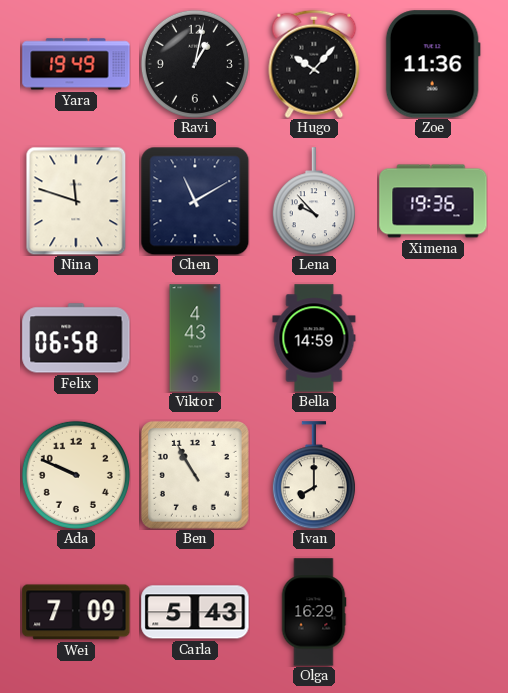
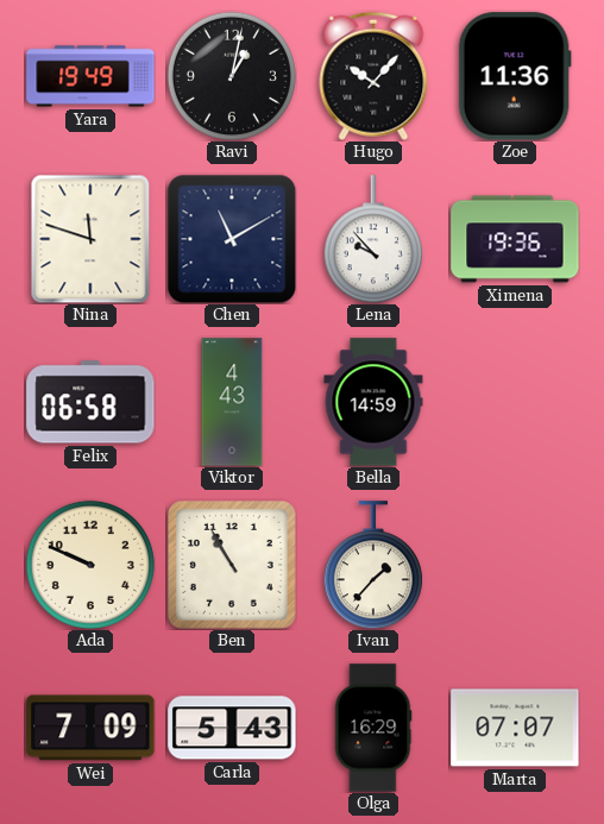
Ivan: 8:00 -> 1:37
Marta: none -> 07:07
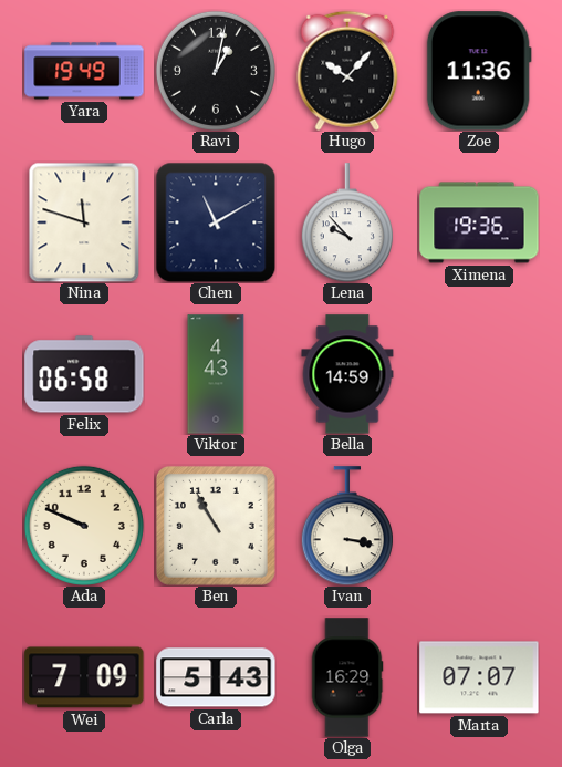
Ivan: 1:37 -> 3:17
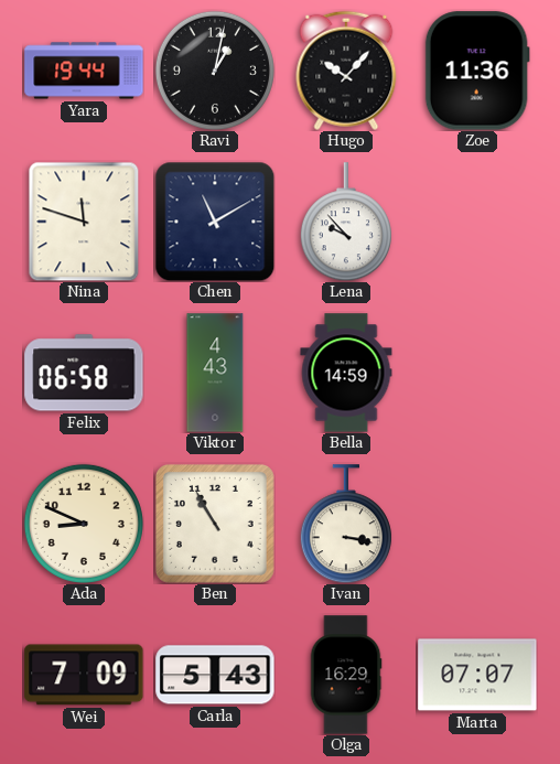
Yara: 19:49 -> 19:44
Ximena: 19:36 -> none
Ada: 9:49 -> 8:49
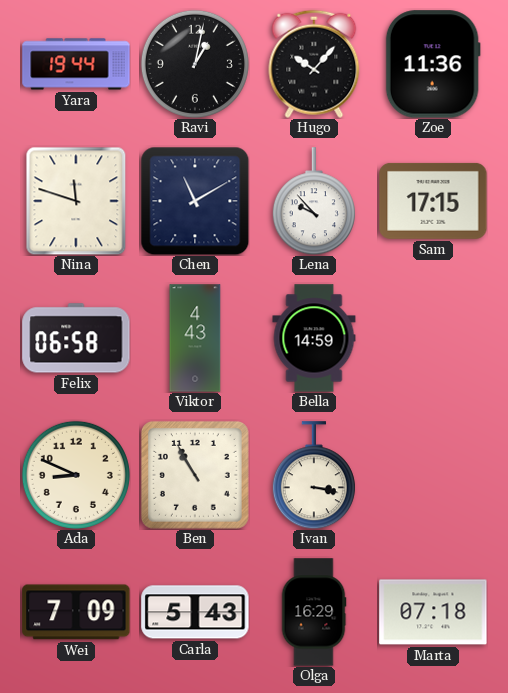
Sam: none -> 17:15
Marta: 07:07 -> 07:18
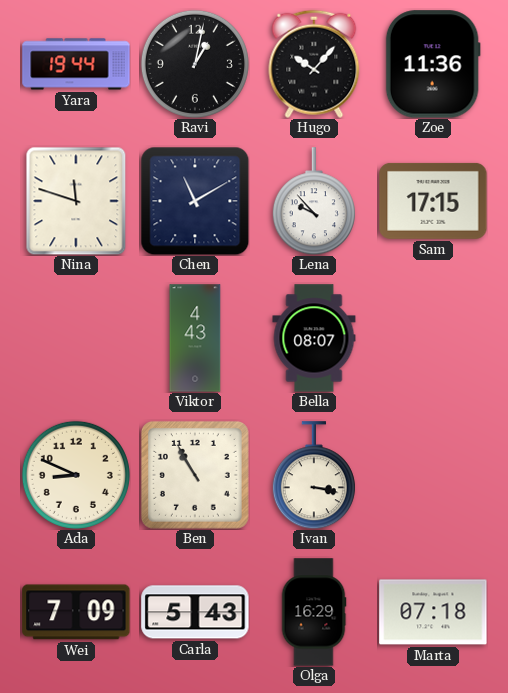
Felix: 06:58 -> none
Bella: 14:59 -> 08:07
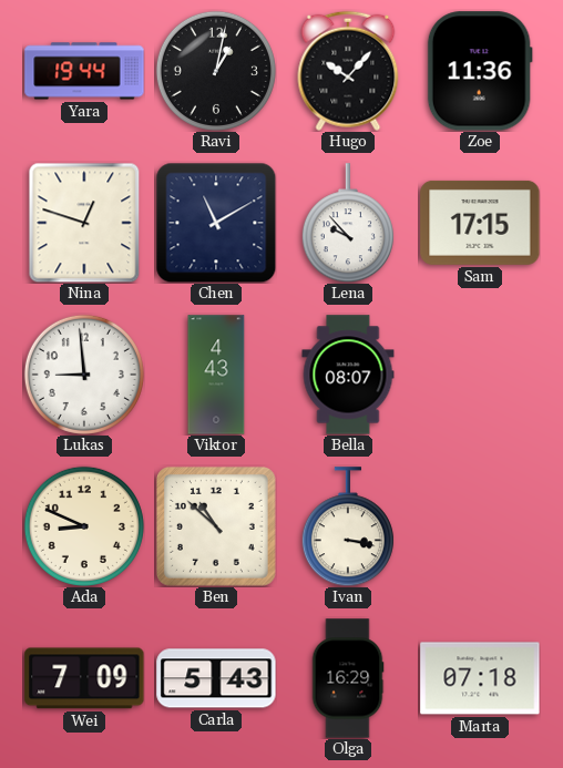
Nina: 11:48 -> 12:48
Lukas: none -> 8:59
Ben: 10:55 -> 10:52
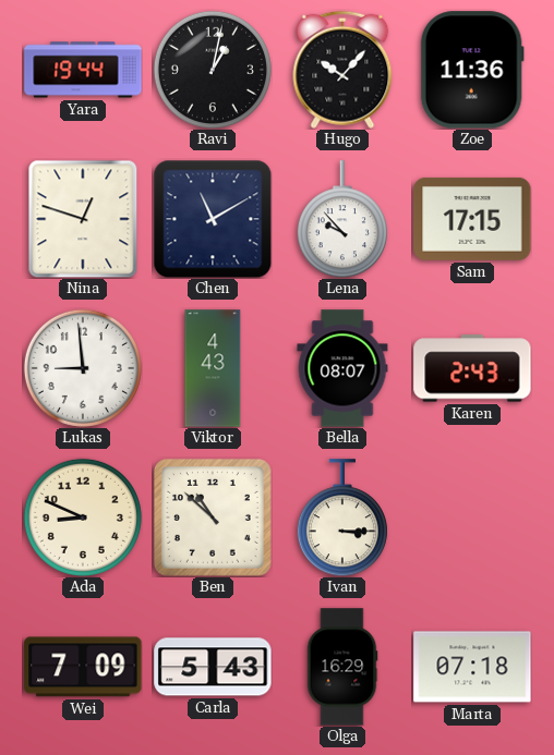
Karen: none -> 2:43
Ivan: 3:17 -> 3:15
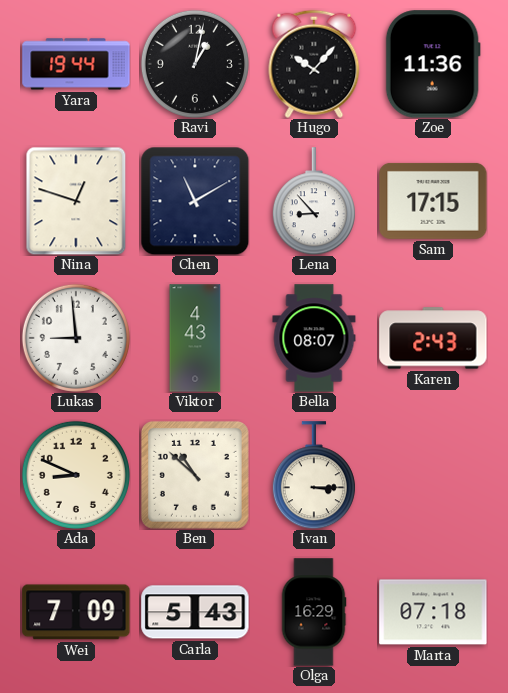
Lena: 9:53 -> 8:53
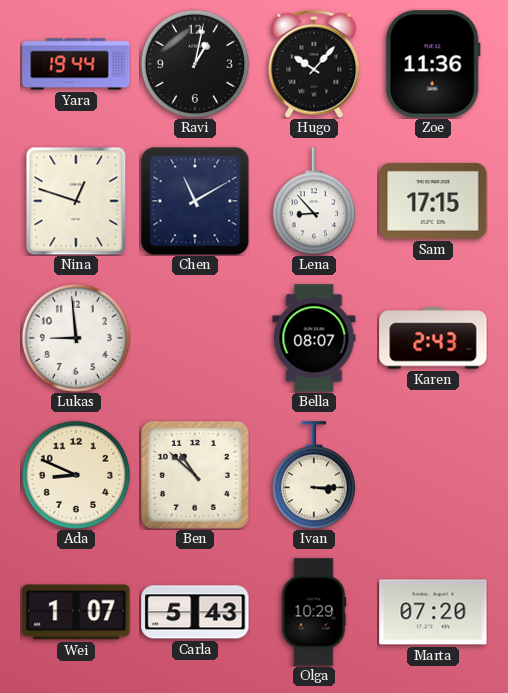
Viktor: 4:43 -> none
Wei: 7:09 -> 1:07
Olga: 16:29 -> 10:29
Marta: 07:18 -> 07:20
